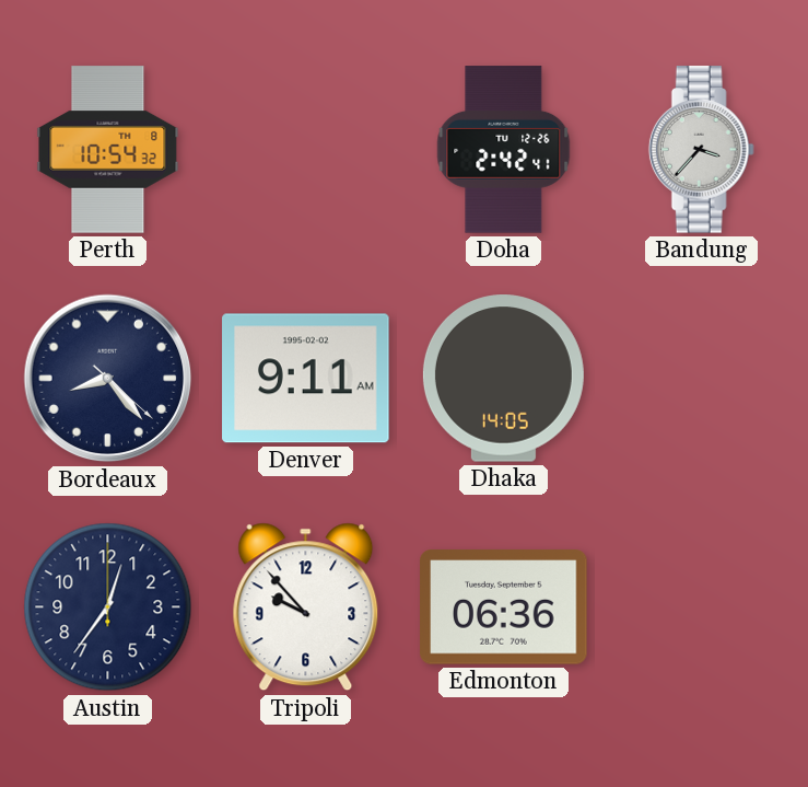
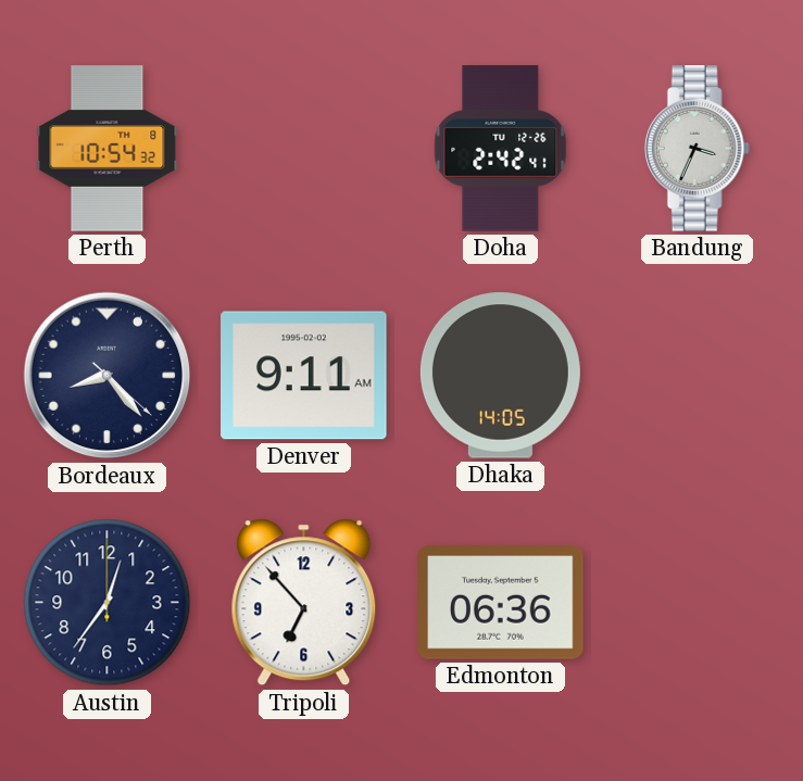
Bandung: 3:37 -> 3:34
Tripoli: 9:53 -> 6:53
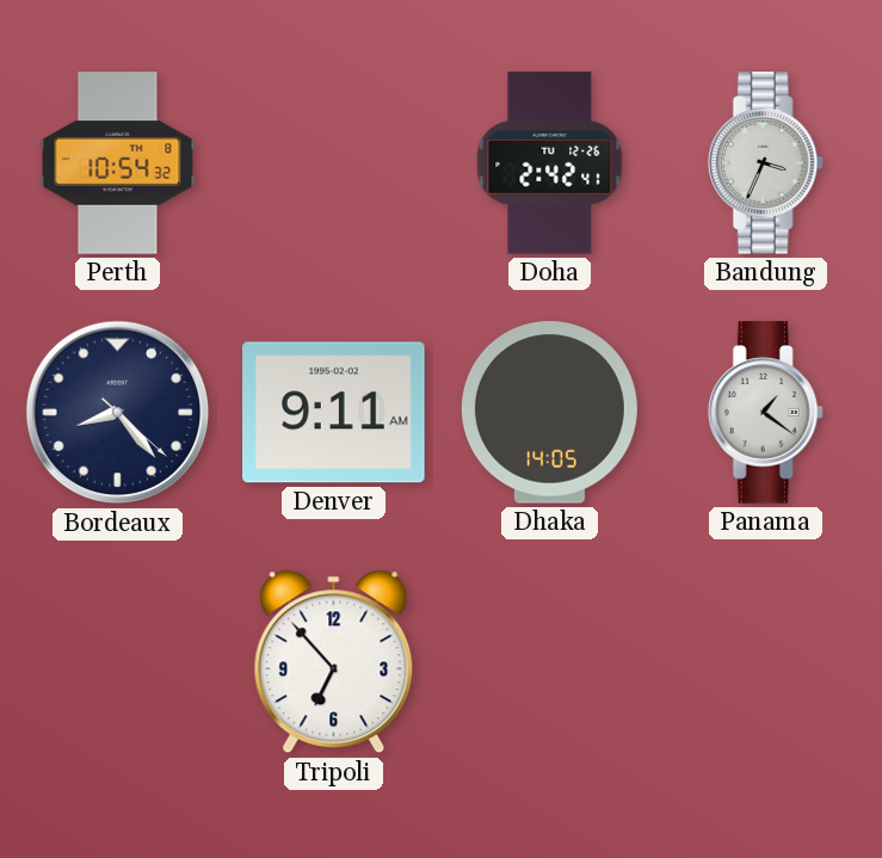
Panama: none -> 1:21
Austin: 12:36 -> none
Edmonton: 06:36 -> none
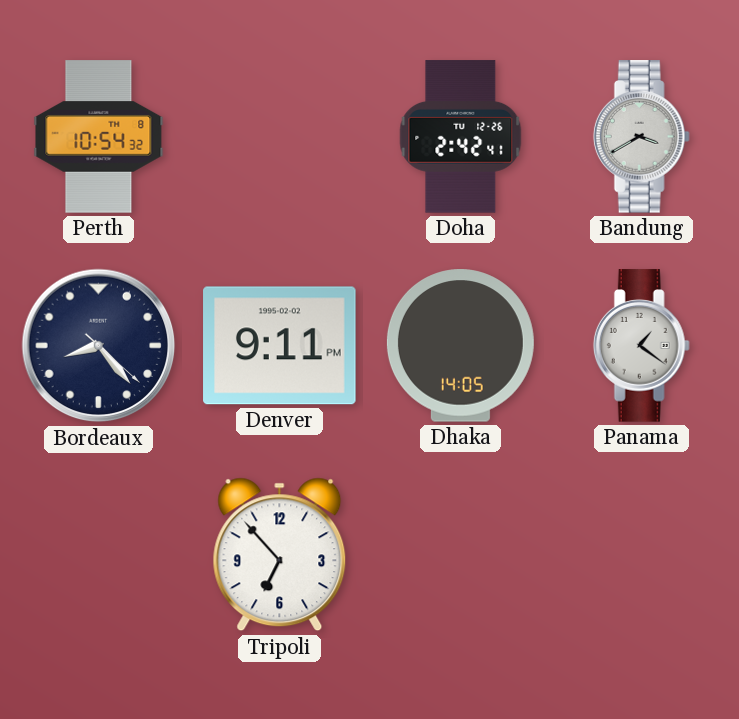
Bandung: 3:34 -> 3:40
Denver: 9:11 AM -> 9:11 PM
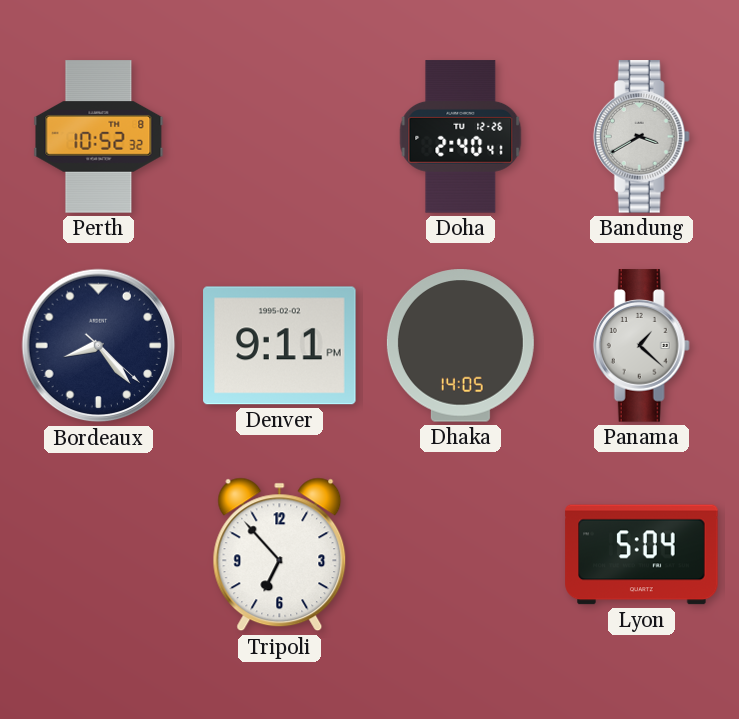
Perth: 10:54 -> 10:52
Doha: 2:42 -> 2:40
Panama: 1:21 -> 1:22
Lyon: none -> 5:04
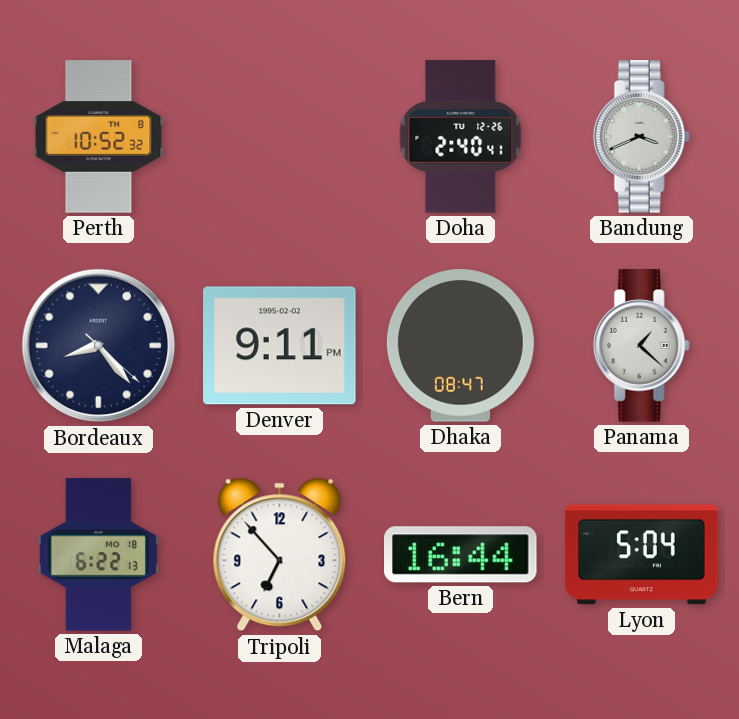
Bandung: 3:40 -> 3:41
Dhaka: 14:05 -> 08:47
Malaga: none -> 6:22
Bern: none -> 16:44
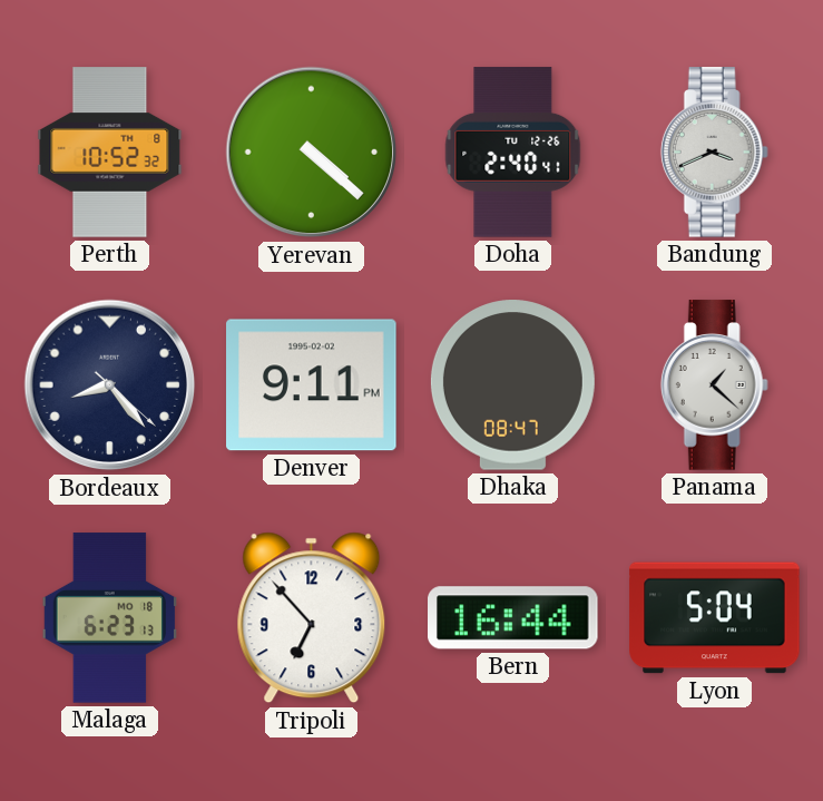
Yerevan: none -> 4:22
Malaga: 6:22 -> 6:23
